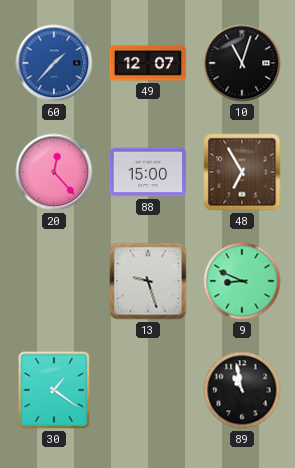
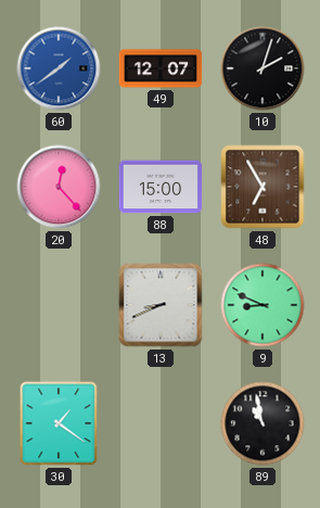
60: 1:37 -> 1:39
10: 11:03 -> 2:03
13: 9:27 -> 8:41
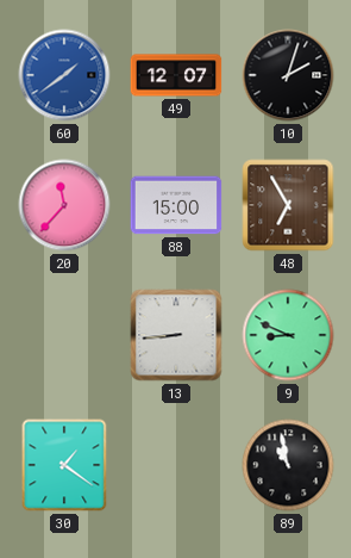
20: 12:23 -> 11:37
13: 8:41 -> 8:44
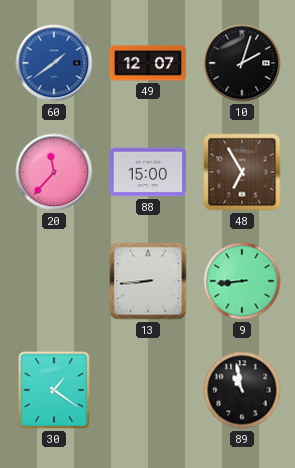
9: 8:49 -> 8:44
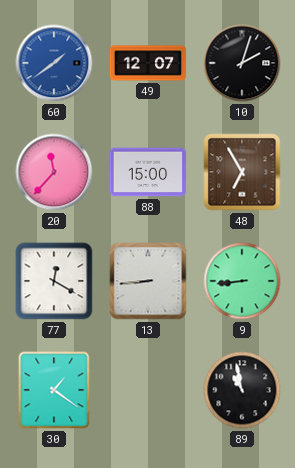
77: none -> 12:20
